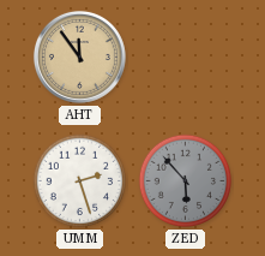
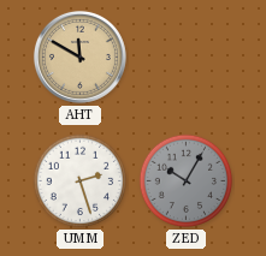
AHT: 11:54 -> 11:50
ZED: 5:53 -> 10:05
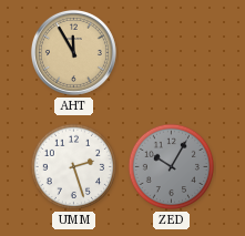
AHT: 11:50 -> 11:55
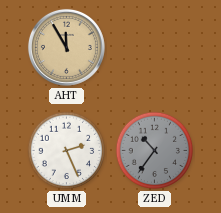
UMM: 2:27 -> 2:26
ZED: 10:05 -> 10:36
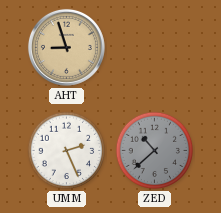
AHT: 11:55 -> 8:57
ZED: 10:36 -> 10:38
